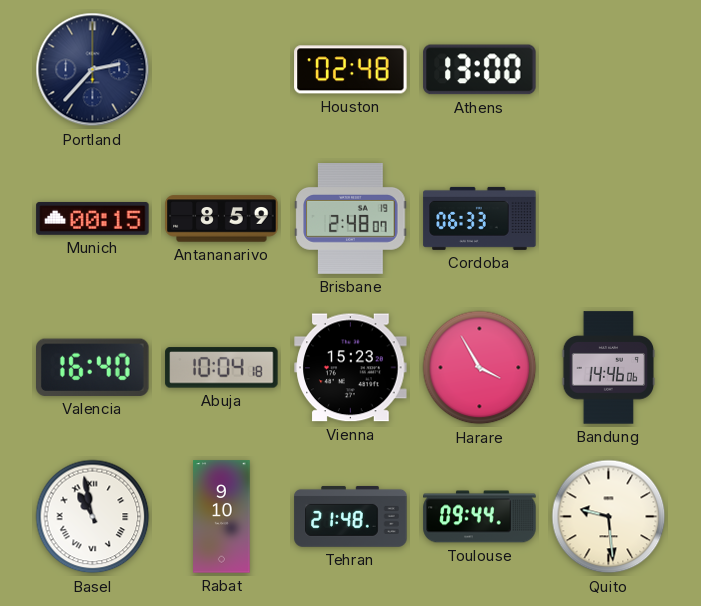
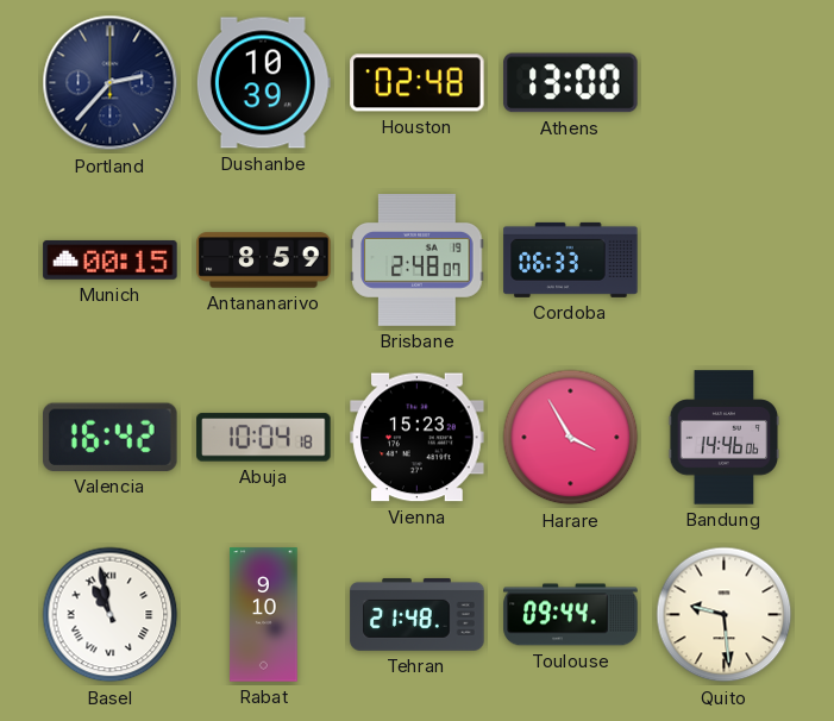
Dushanbe: none -> 10:39
Valencia: 16:40 -> 16:42
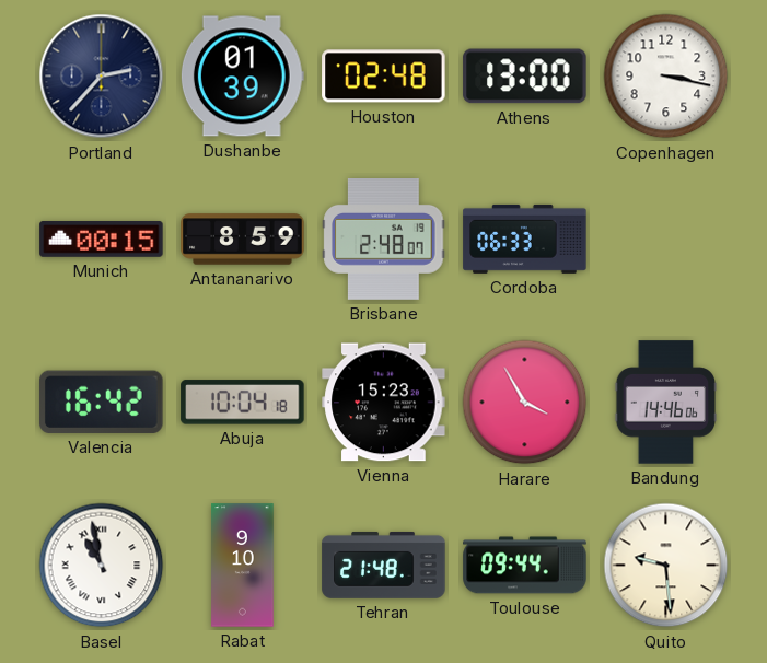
Dushanbe: 10:39 -> 01:39
Copenhagen: none -> 3:17
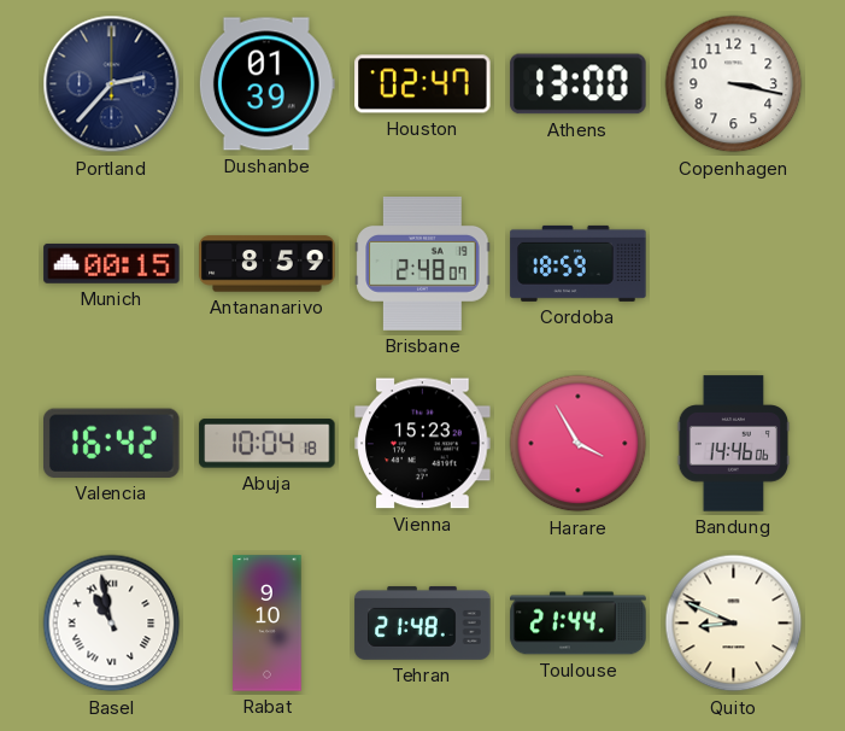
Houston: 02:48 -> 02:47
Cordoba: 06:33 -> 18:59
Toulouse: 09:44 -> 21:44
Quito: 9:29 -> 8:49
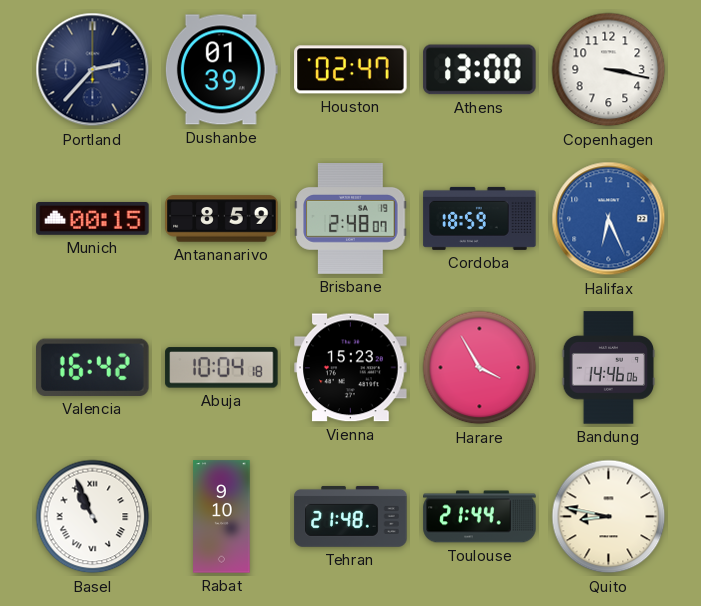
Halifax: none -> 6:26
Basel: 10:58 -> 10:56
Quito: 8:49 -> 8:47
